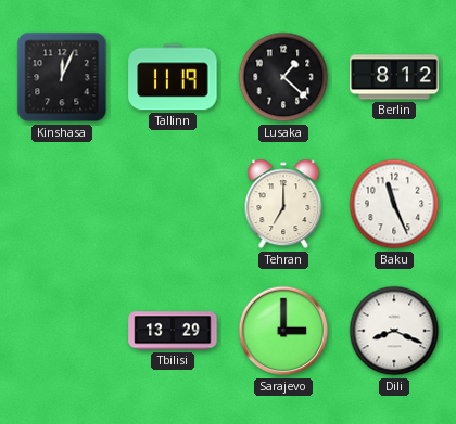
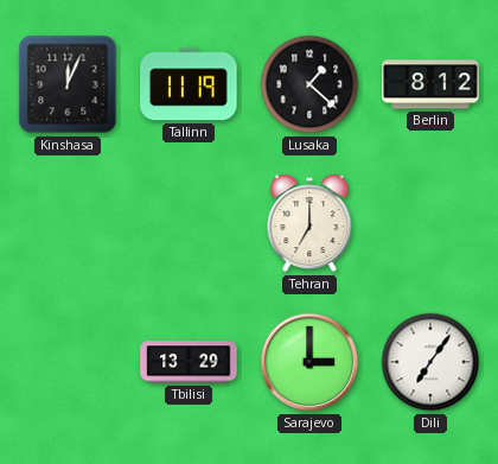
Baku: 11:26 -> none
Dili: 8:19 -> 7:06
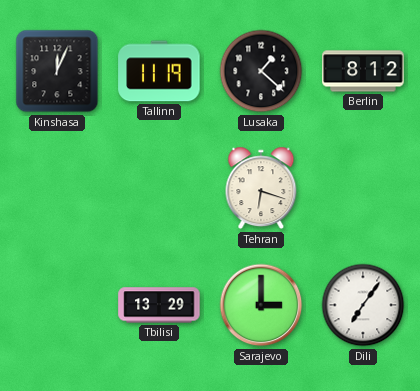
Tehran: 7:00 -> 6:18
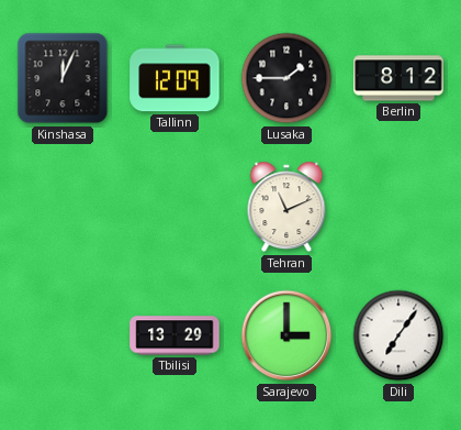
Tallinn: 11:19 -> 12:09
Lusaka: 1:22 -> 1:45
Tehran: 6:18 -> 11:11
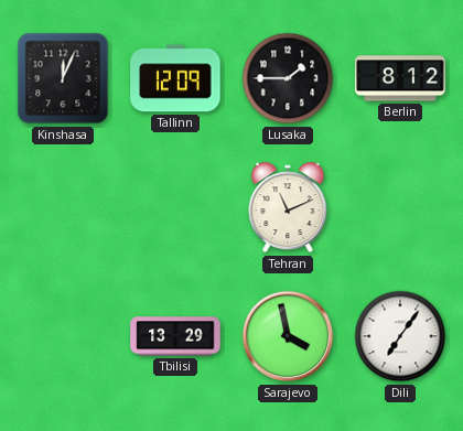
Sarajevo: 3:00 -> 3:58
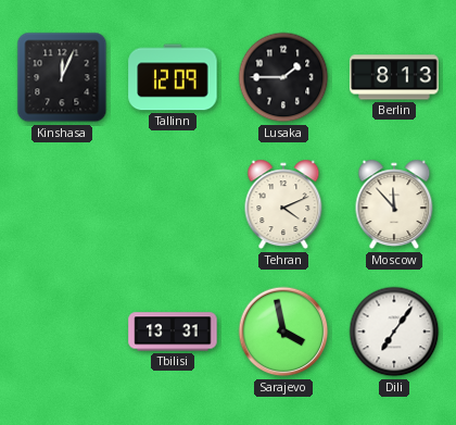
Berlin: 8:12 -> 8:13
Tehran: 11:11 -> 4:11
Moscow: none -> 11:53
Tbilisi: 13:29 -> 13:31
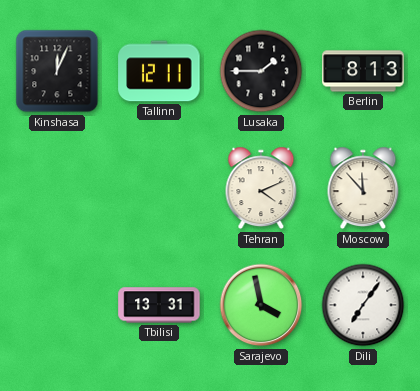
Tallinn: 12:09 -> 12:11
